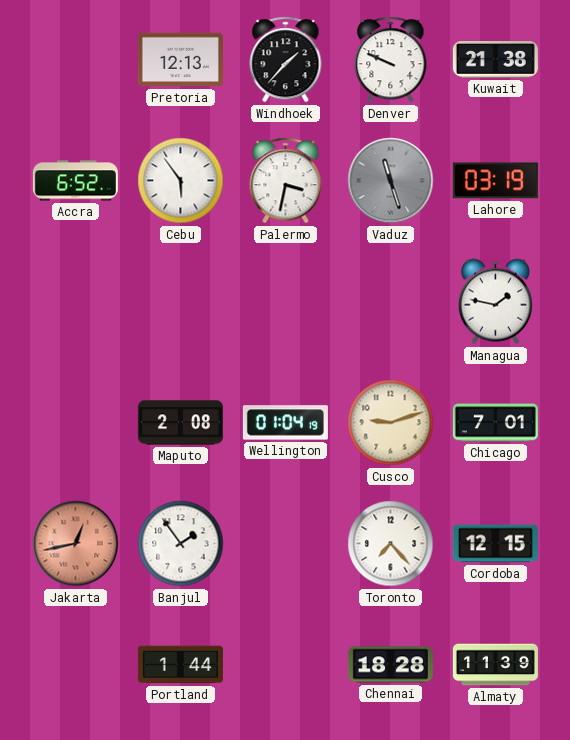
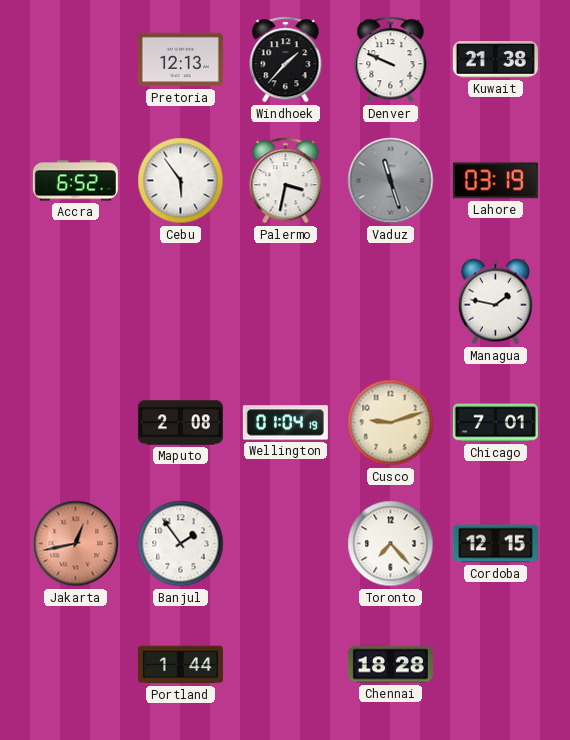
Almaty: 11:39 -> none
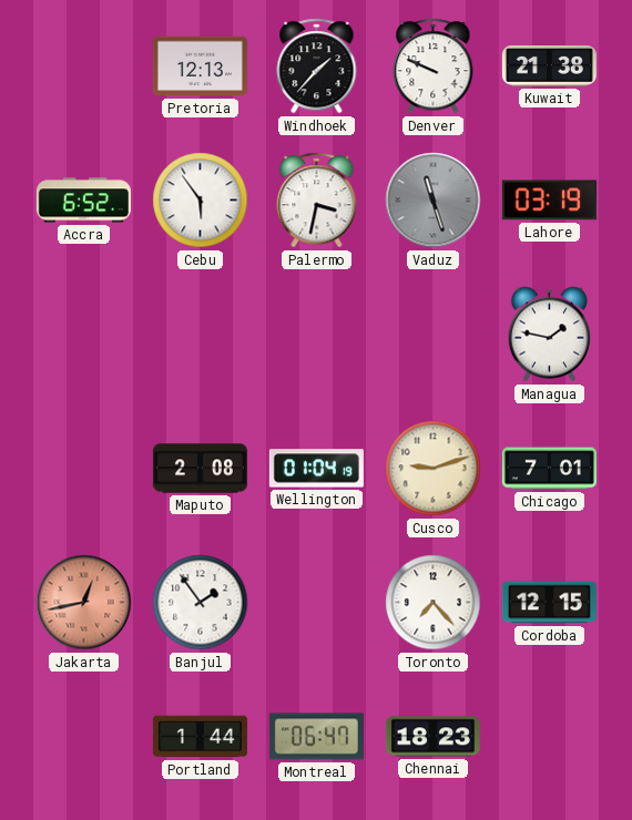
Montreal: none -> 06:47
Chennai: 18:28 -> 18:23
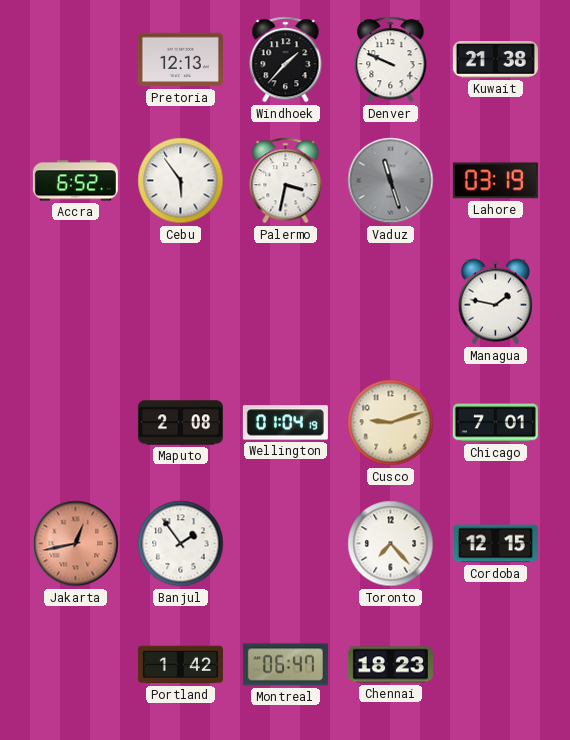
Portland: 1:44 -> 1:42
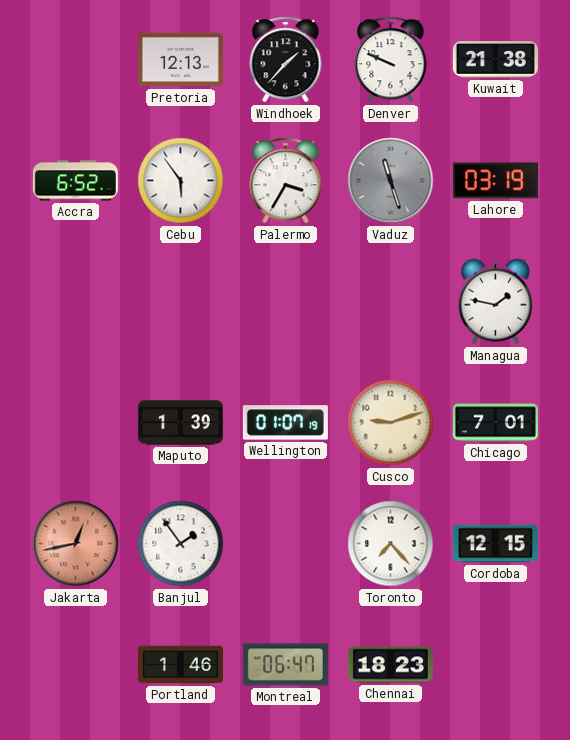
Palermo: 3:32 -> 3:35
Maputo: 2:08 -> 1:39
Wellington: 01:04 -> 01:07
Portland: 1:42 -> 1:46
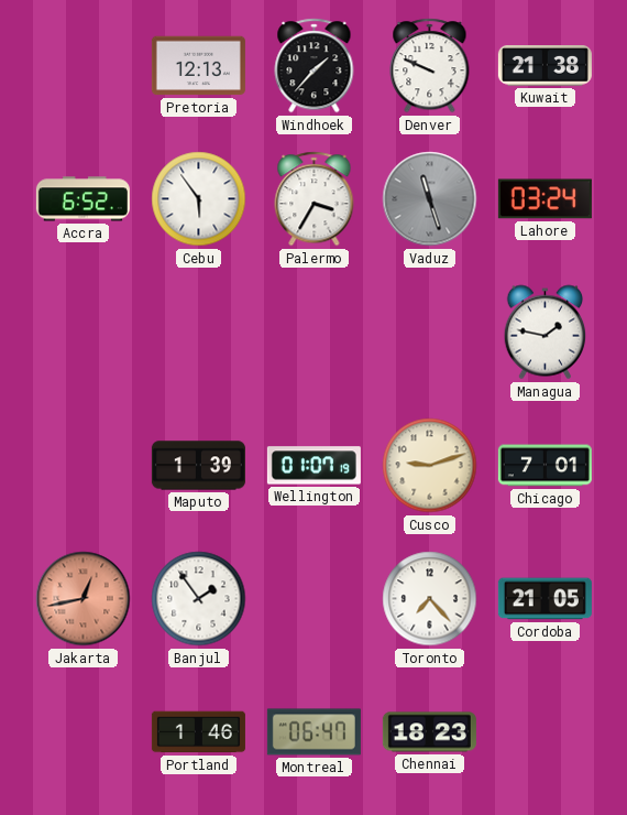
Lahore: 03:19 -> 03:24
Cordoba: 12:15 -> 21:05
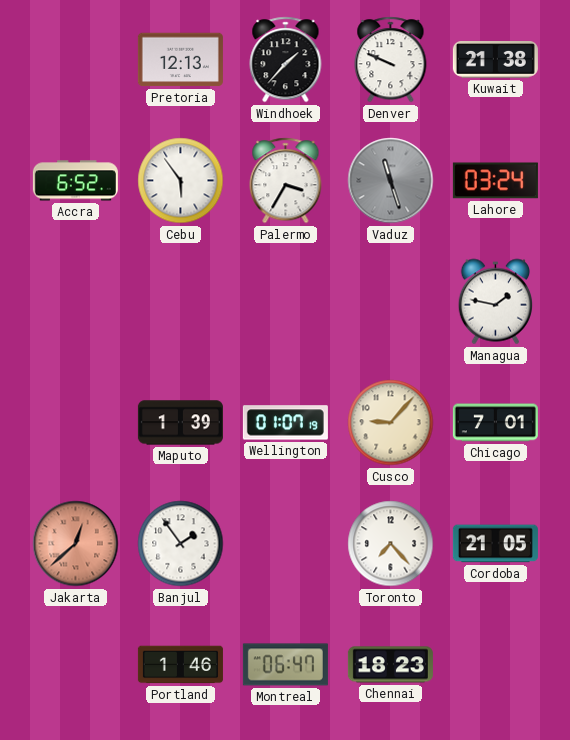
Cusco: 9:12 -> 9:07
Jakarta: 12:43 -> 12:38
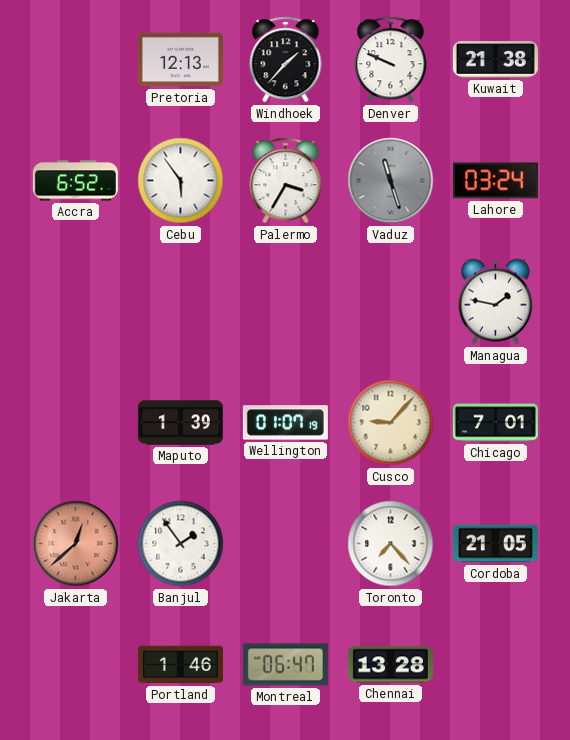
Chennai: 18:23 -> 13:28
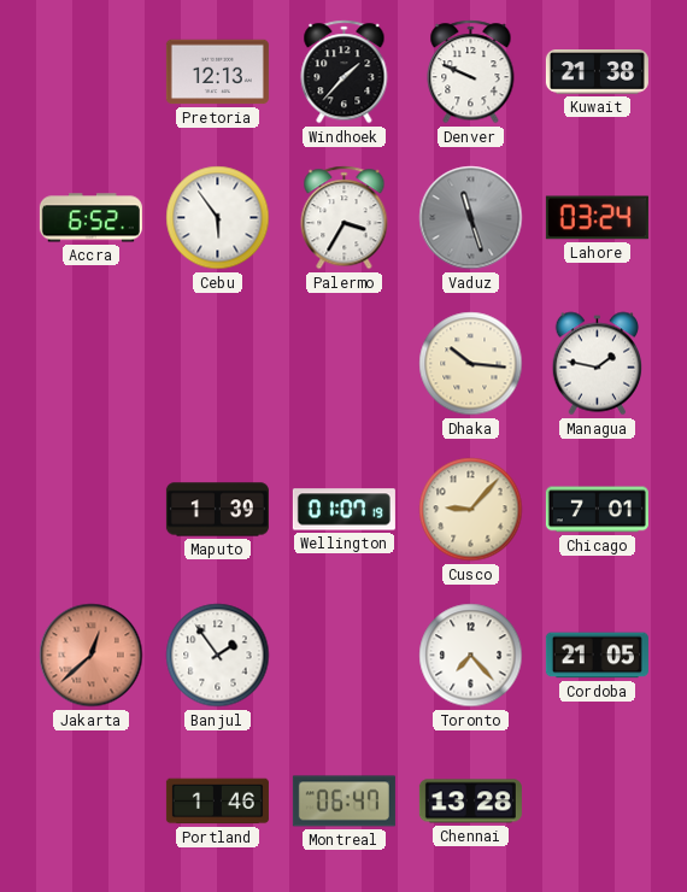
Dhaka: none -> 10:16
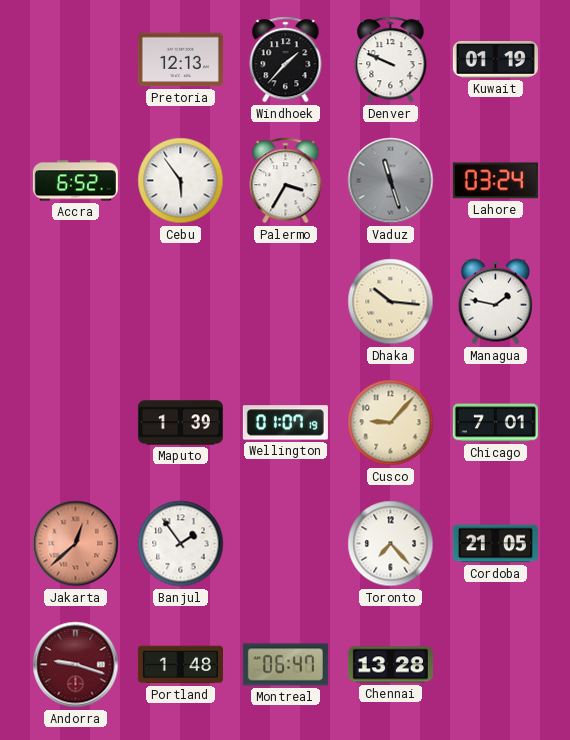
Kuwait: 21:38 -> 01:19
Andorra: none -> 9:18
Portland: 1:46 -> 1:48
